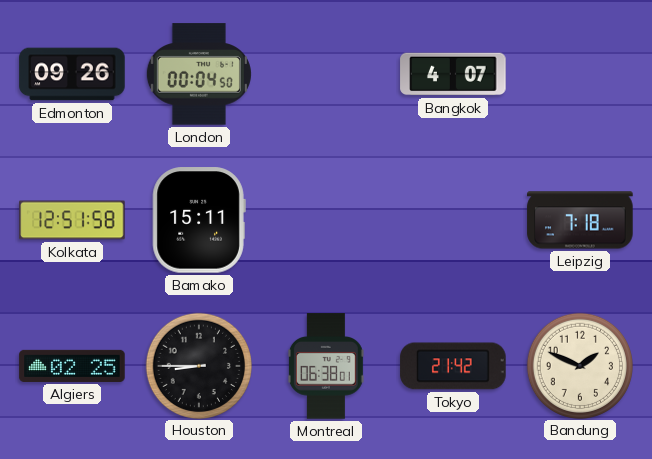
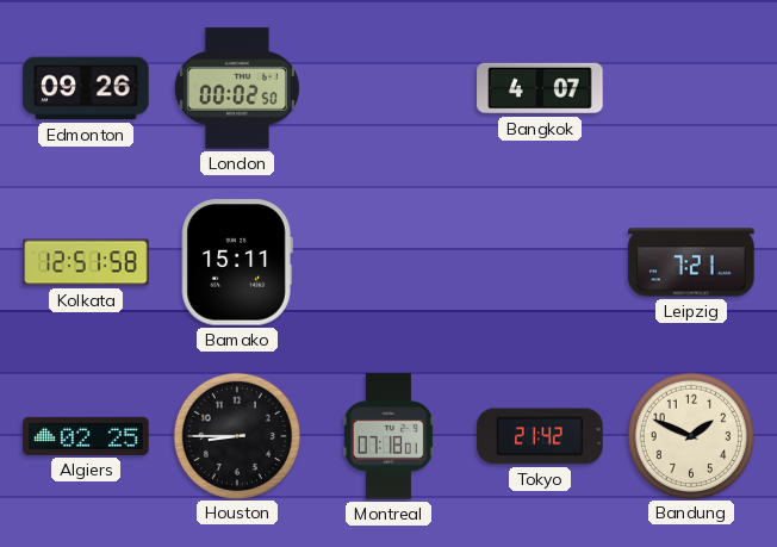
London: 00:04 -> 00:02
Leipzig: 7:18 -> 7:21
Montreal: 06:38 -> 07:18
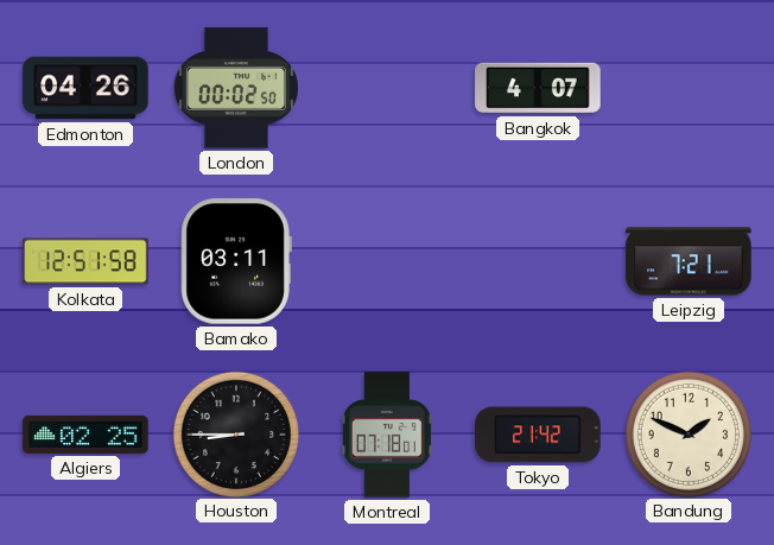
Edmonton: 09:26 -> 04:26
Bamako: 15:11 -> 03:11
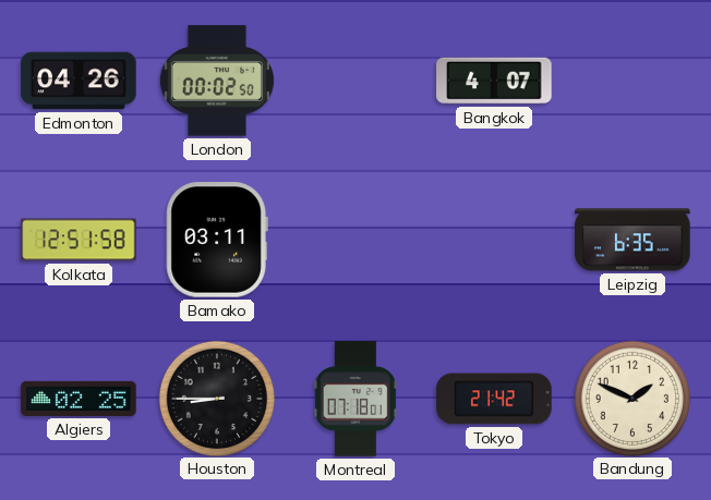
Leipzig: 7:21 -> 6:35
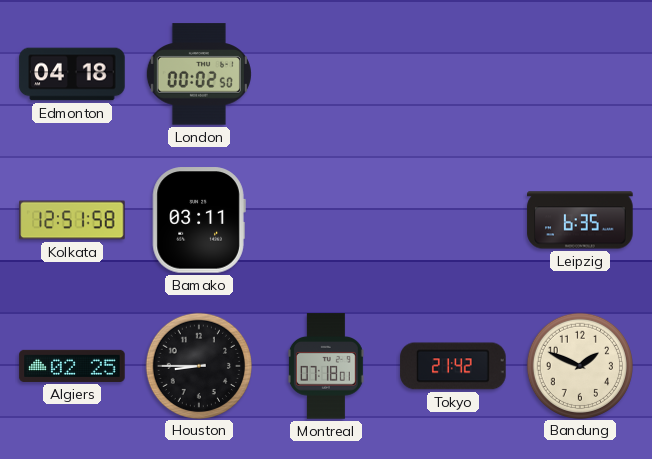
Edmonton: 04:26 -> 04:18
Bangkok: 4:07 -> none
